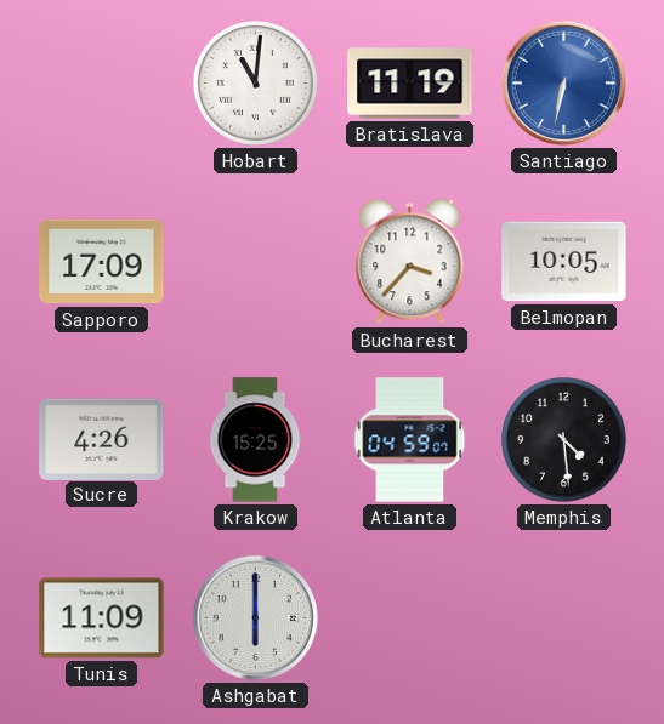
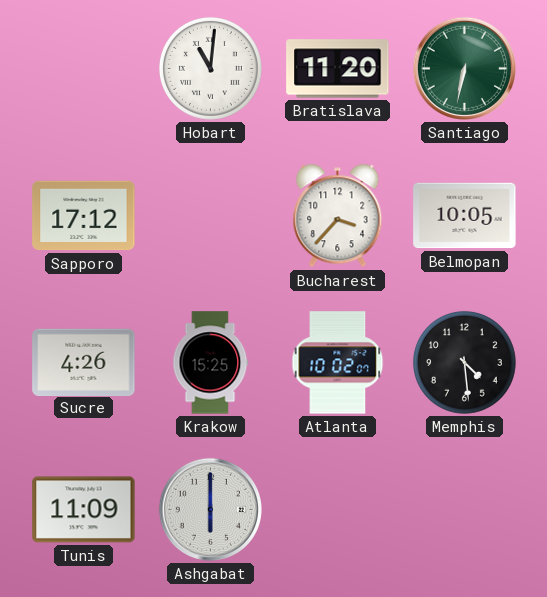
Bratislava: 11:19 -> 11:20
Santiago dial: blue -> green
Sapporo: 17:09 -> 17:12
Atlanta: 04:59 -> 10:02
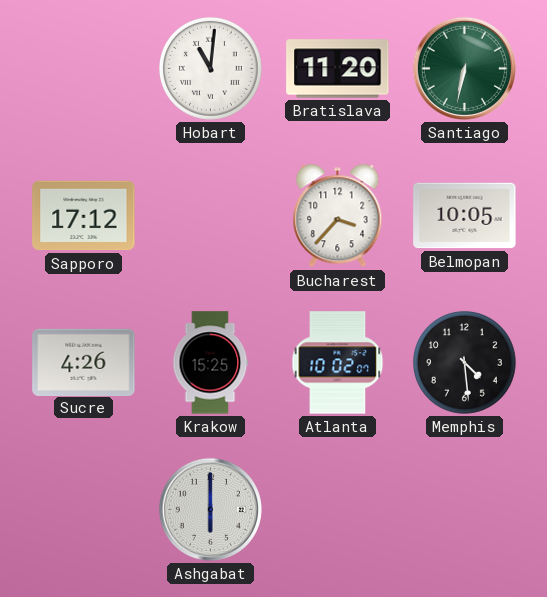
Tunis: 11:09 -> none
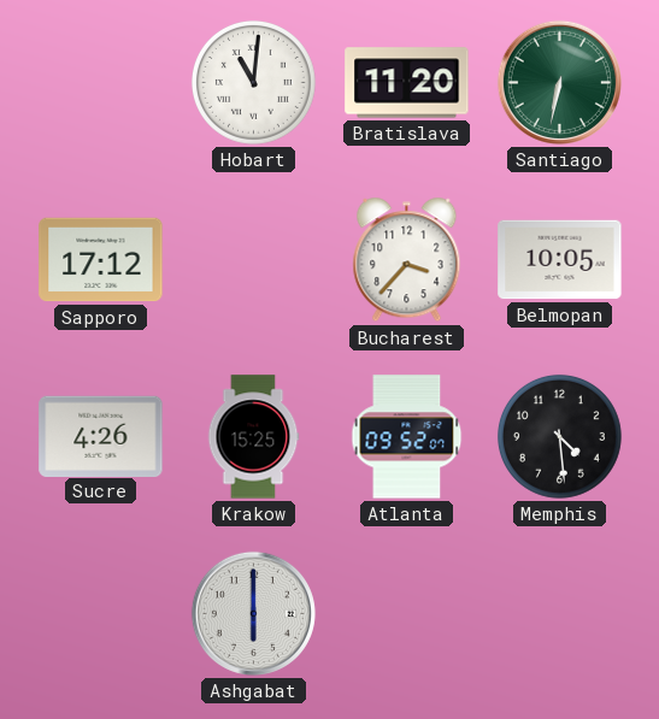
Atlanta: 10:02 -> 09:52
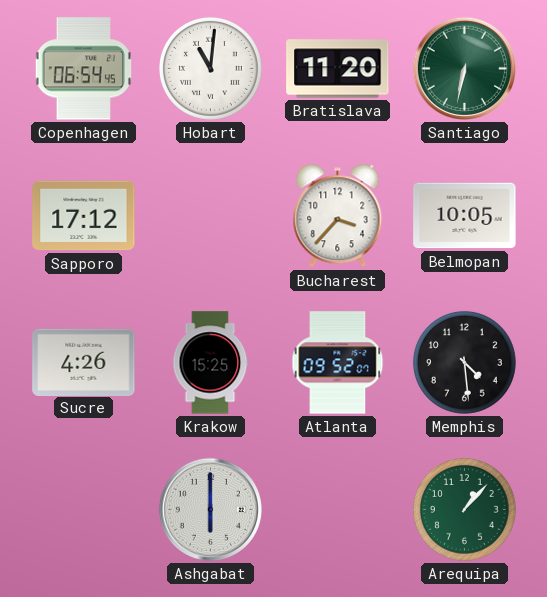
Copenhagen: none -> 06:54
Arequipa: none -> 1:07
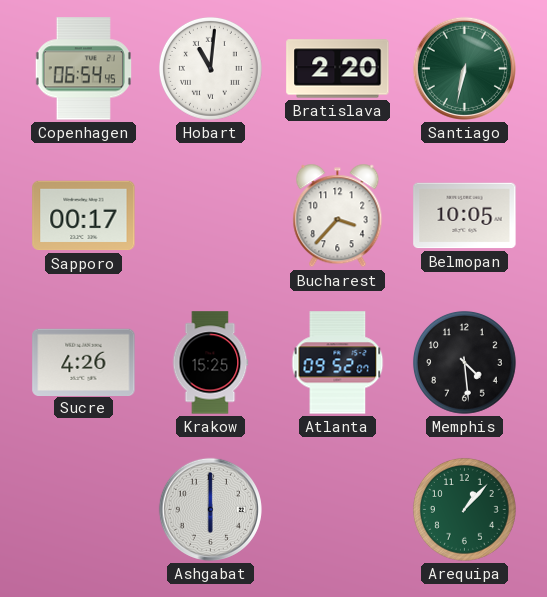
Bratislava: 11:20 -> 2:20
Sapporo: 17:12 -> 00:17
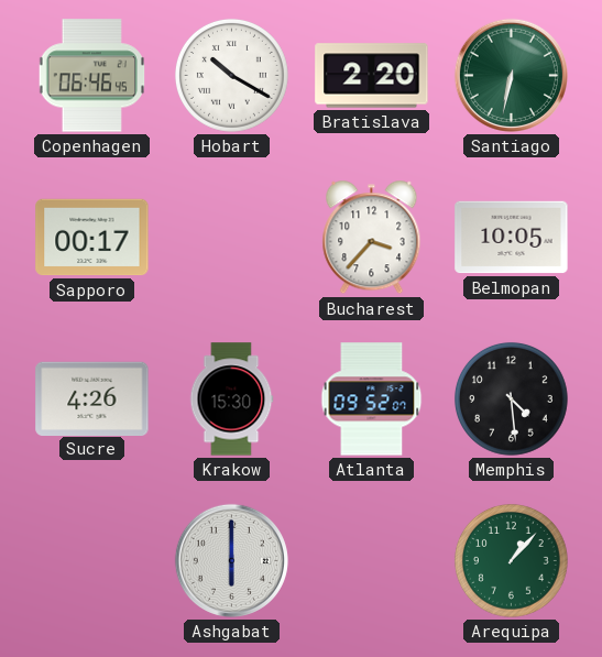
Copenhagen: 06:54 -> 06:46
Hobart: 11:01 -> 10:20
Krakow: 15:25 -> 15:30
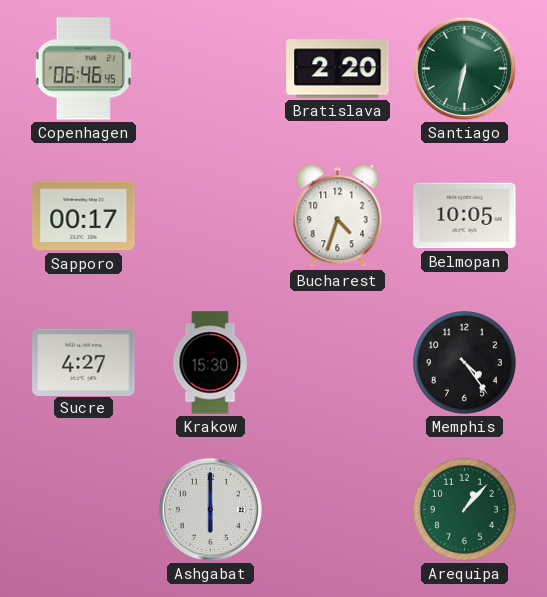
Hobart: 10:20 -> none
Bucharest: 3:37 -> 4:33
Sucre: 4:26 -> 4:27
Atlanta: 09:52 -> none
Memphis: 4:29 -> 4:24
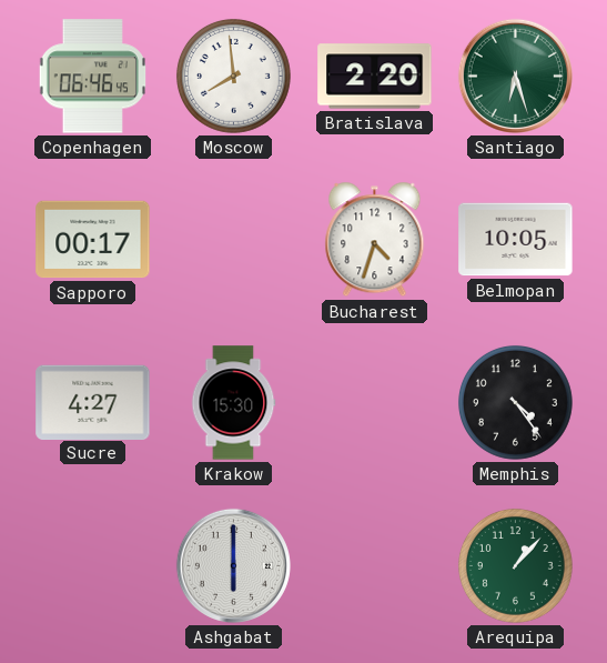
Moscow: none -> 7:59
Santiago: 6:32 -> 6:27
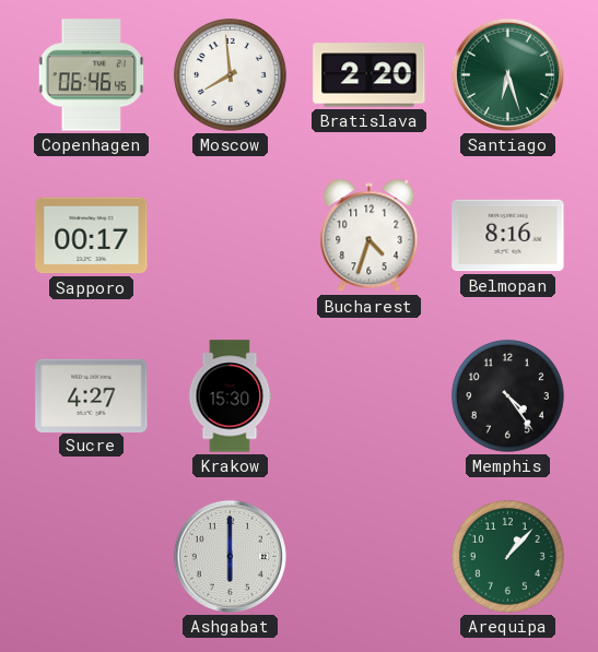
Belmopan: 10:05 -> 8:16
